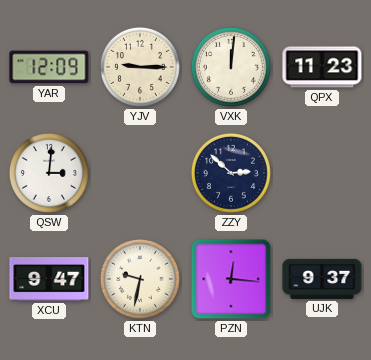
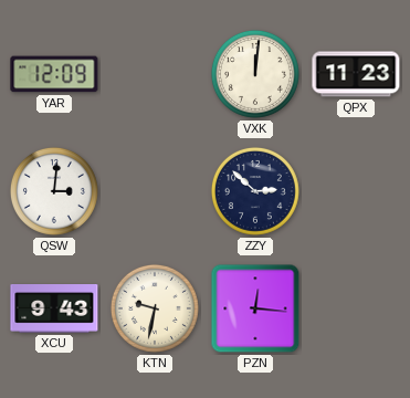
YJV: 9:15 -> none
XCU: 9:47 -> 9:43
UJK: 9:37 -> none
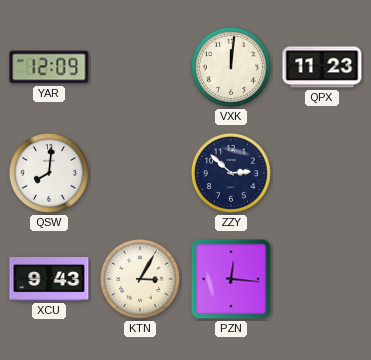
QSW: 3:01 -> 8:01
KTN: 9:32 -> 3:05
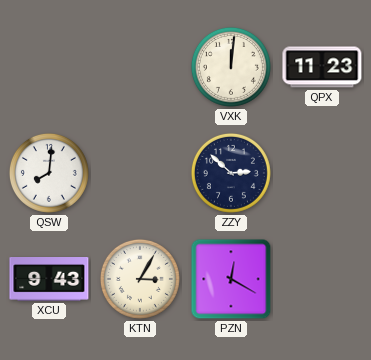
YAR: 12:09 -> none
PZN: 12:16 -> 12:20
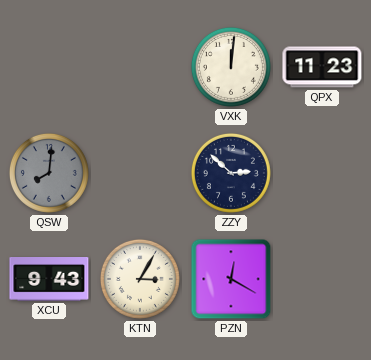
QSW dial: white -> grey
